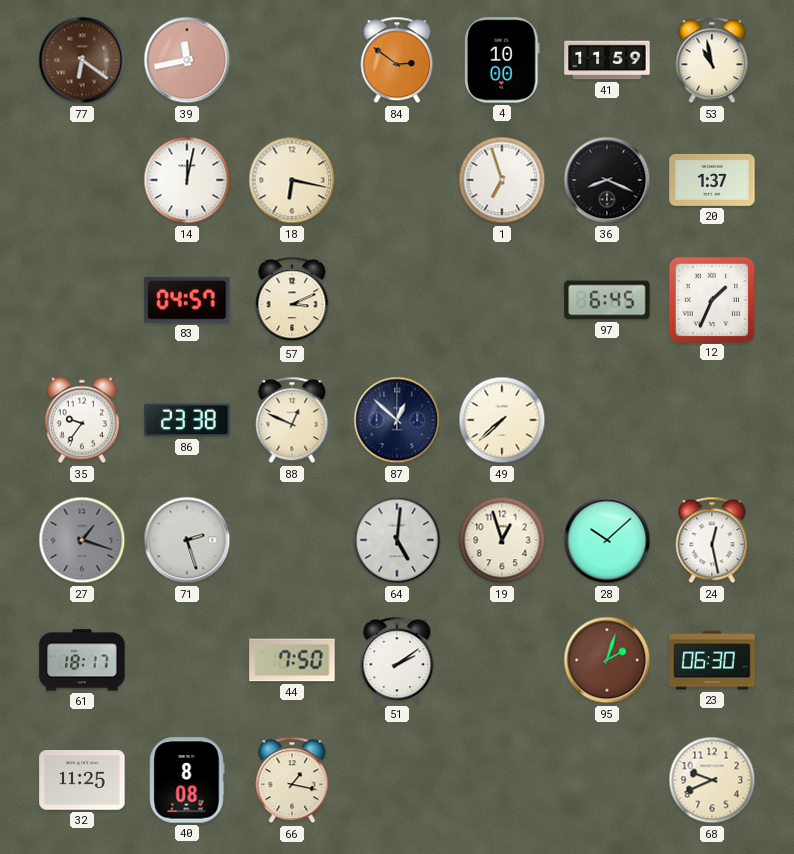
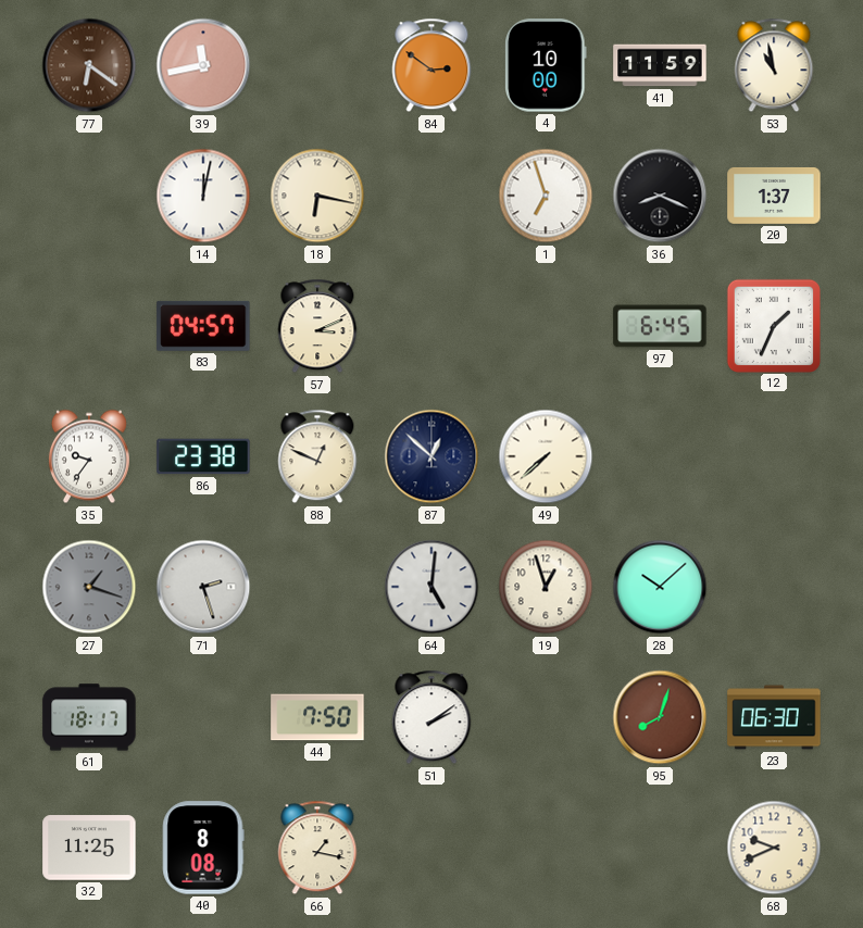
24: 12:28 -> none
95: 2:03 -> 8:03
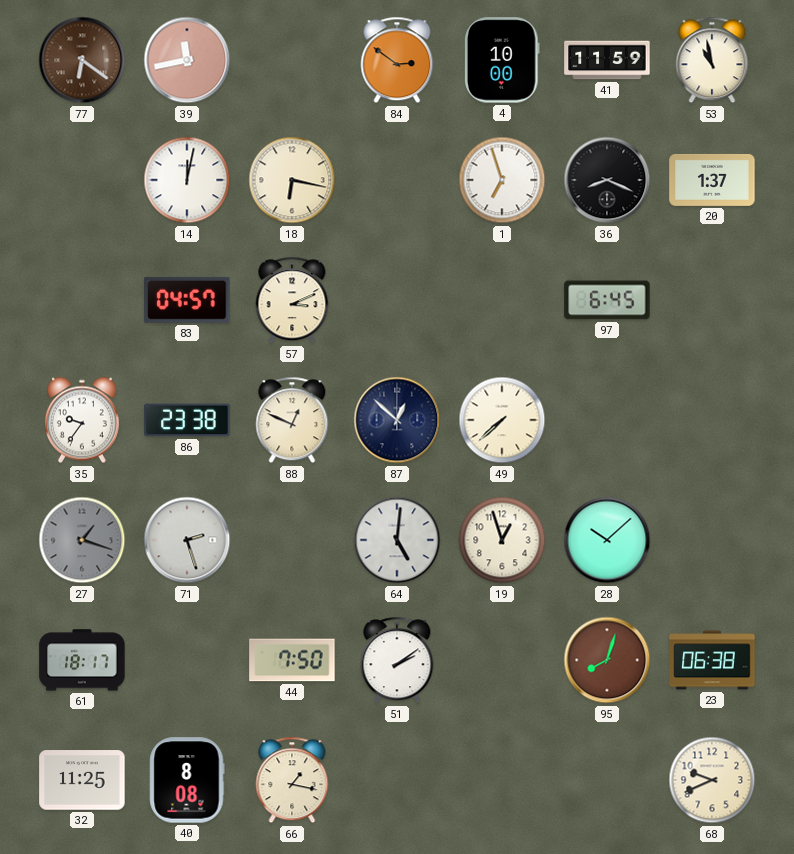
12: 1:34 -> none
23: 06:30 -> 06:38
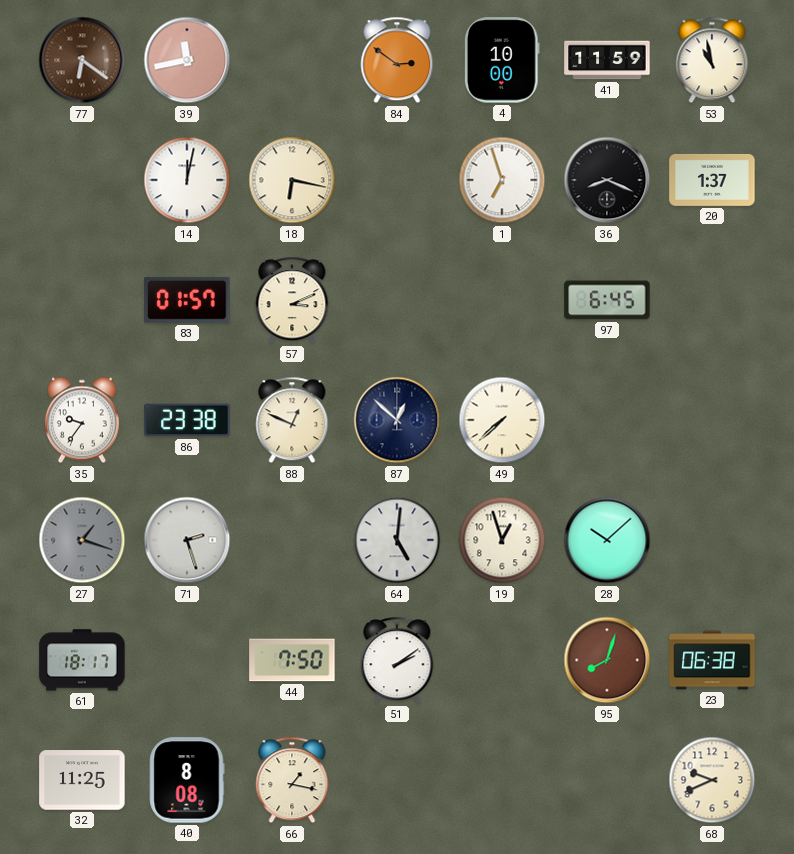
83: 04:57 -> 01:57
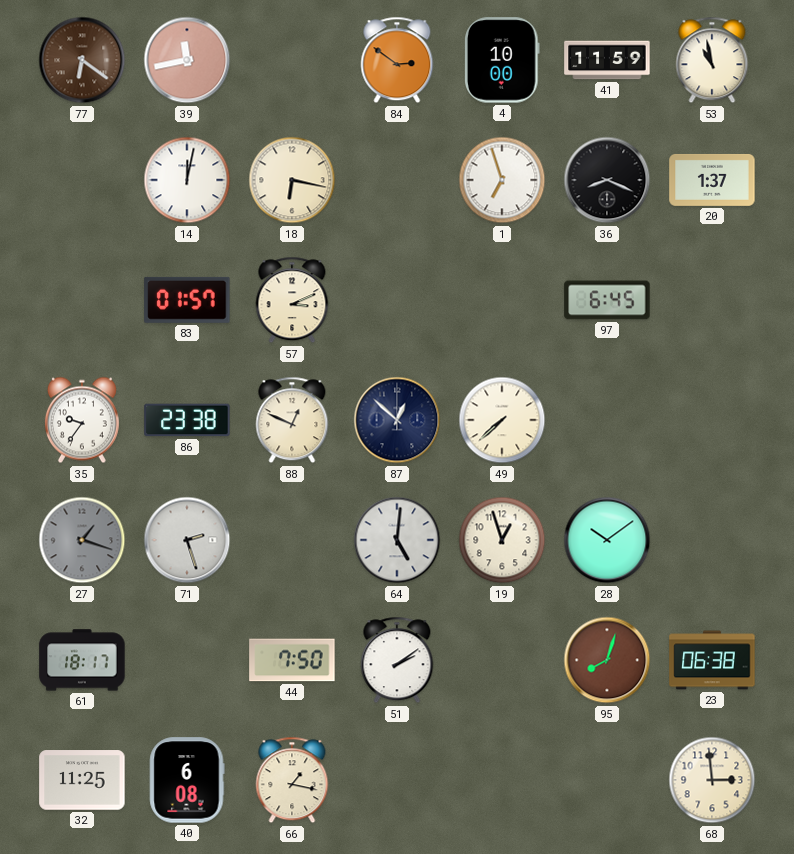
28: 10:08 -> 10:09
40: 8:08 -> 6:08
68: 9:41 -> 2:59
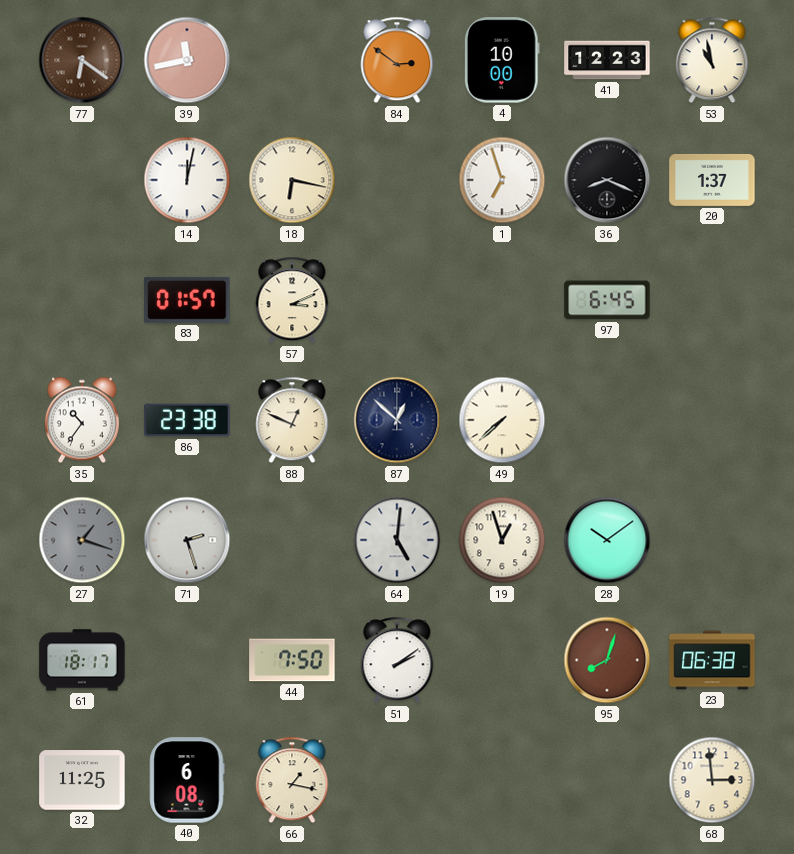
41: 11:59 -> 12:23
35: 9:36 -> 10:36
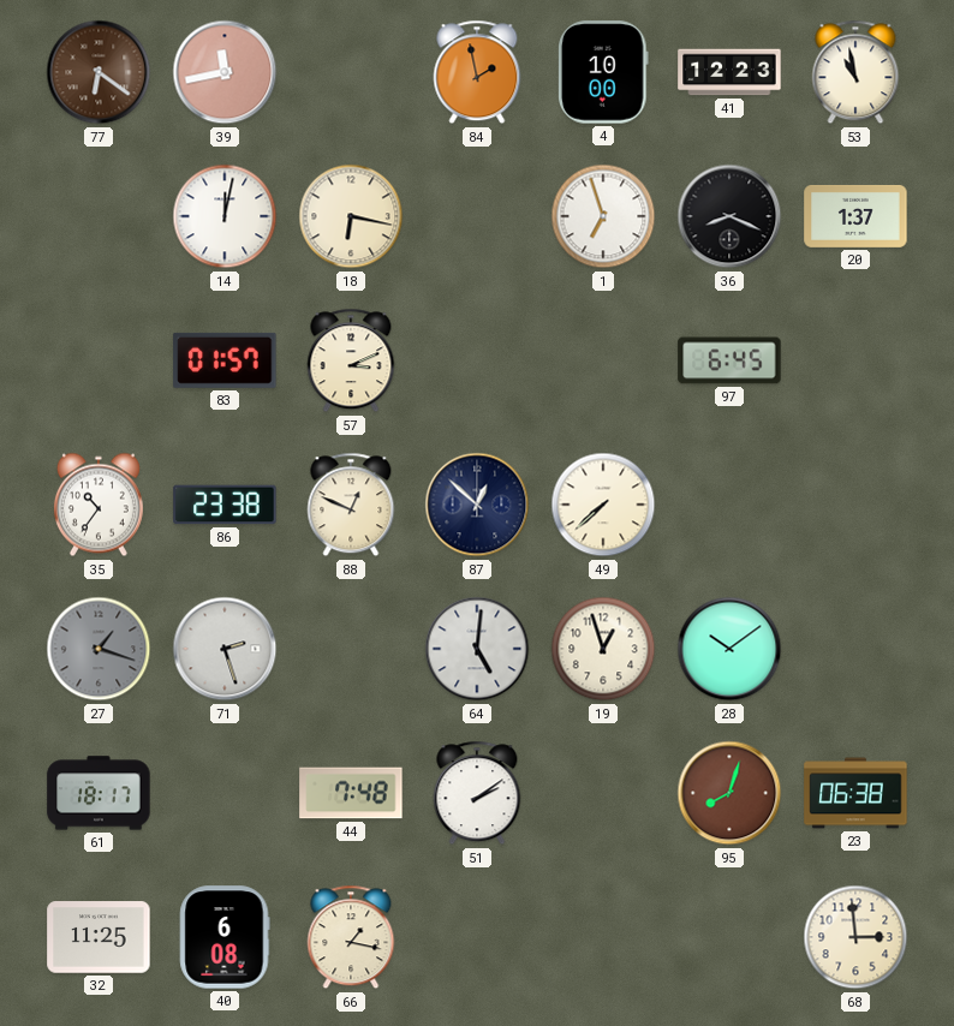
84: 2:51 -> 1:58
44: 7:50 -> 7:48
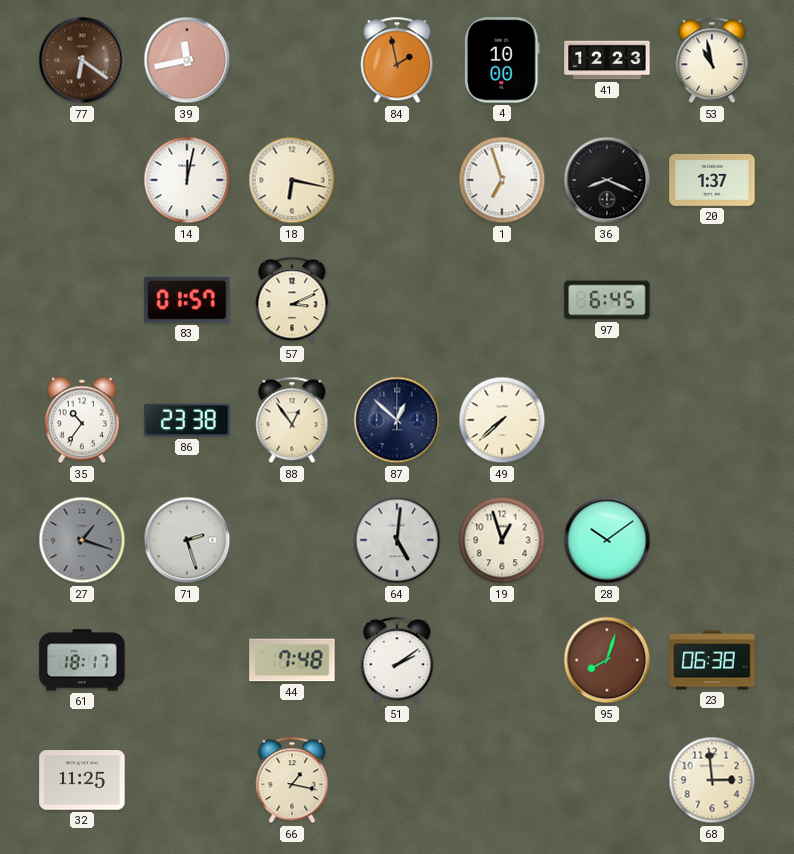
88: 12:49 -> 12:54
40: 6:08 -> none
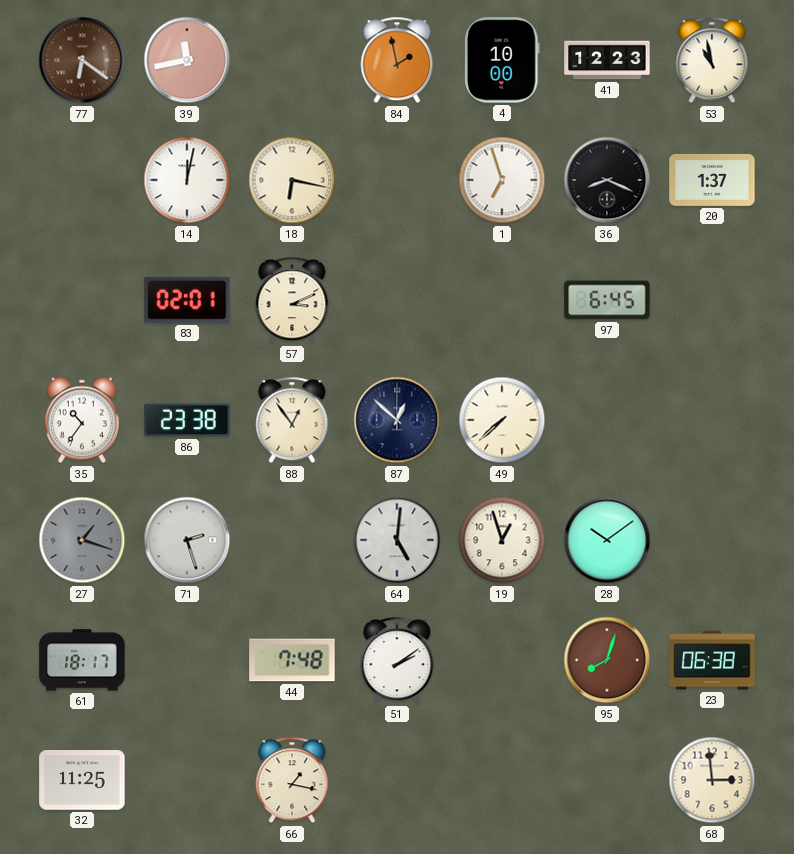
83: 01:57 -> 02:01
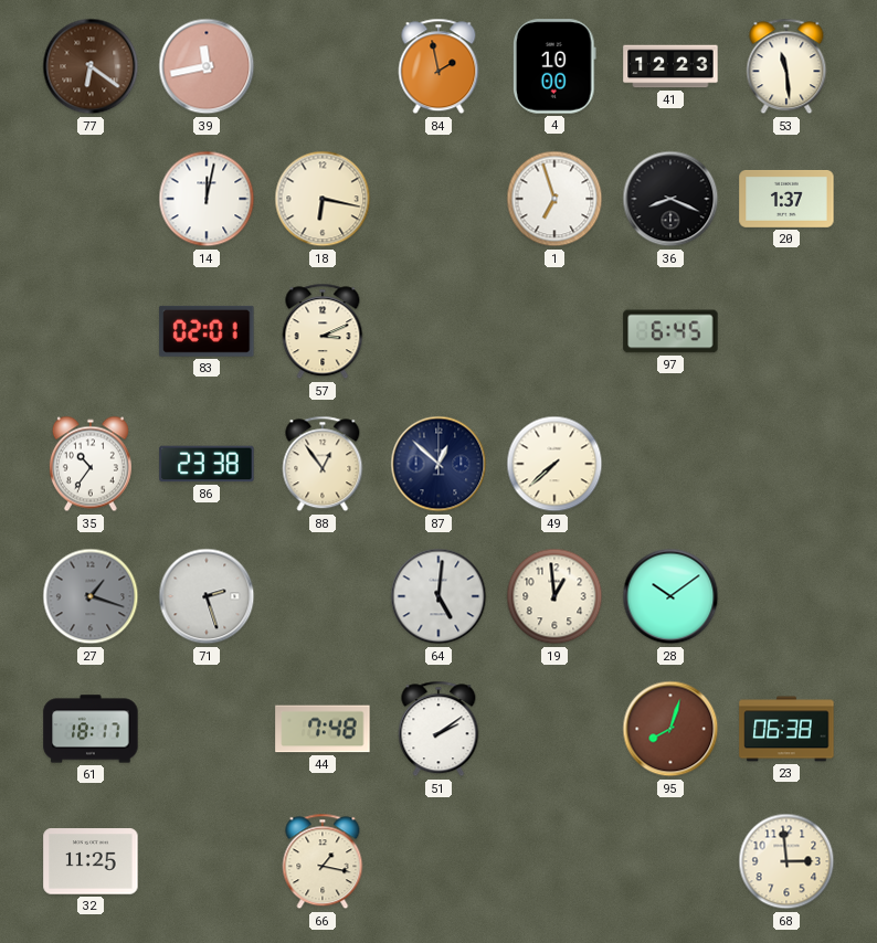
53: 10:58 -> 11:29
19: 12:57 -> 12:59
